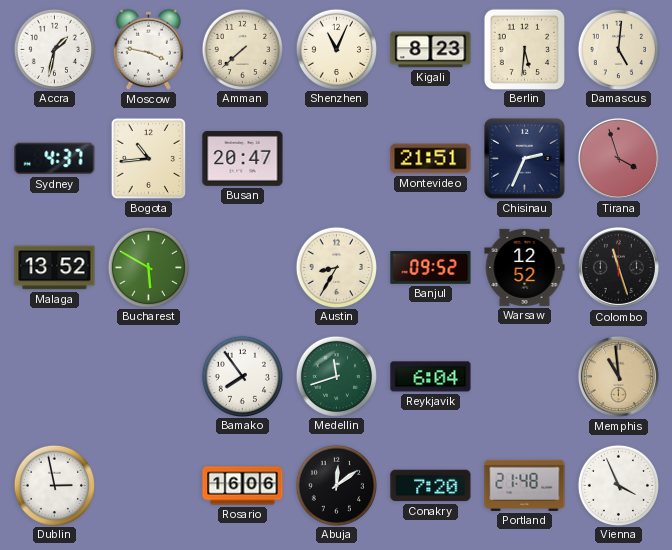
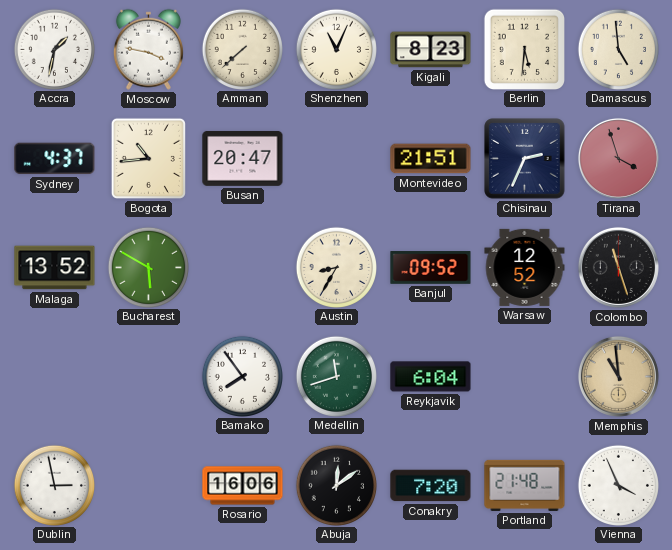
Damascus: 5:01 -> 4:59
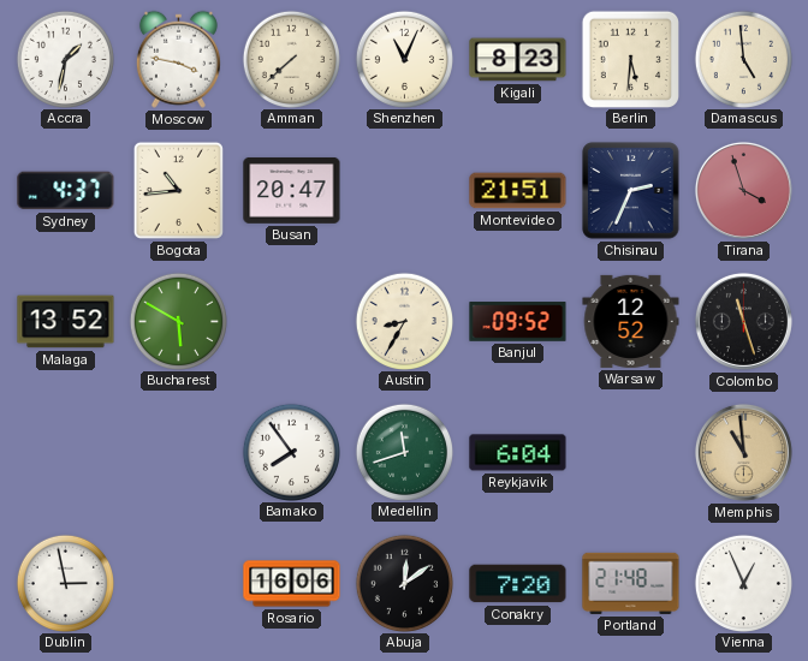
Vienna: 3:56 -> 12:56
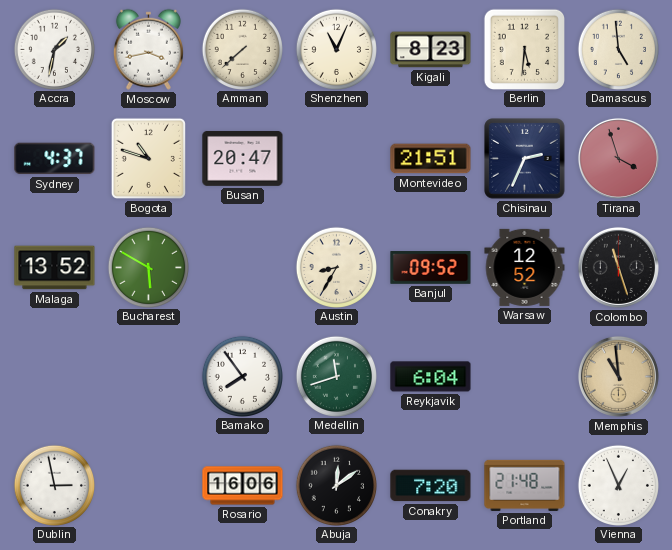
Moscow: 3:47 -> 3:43
Bogota: 10:44 -> 10:48
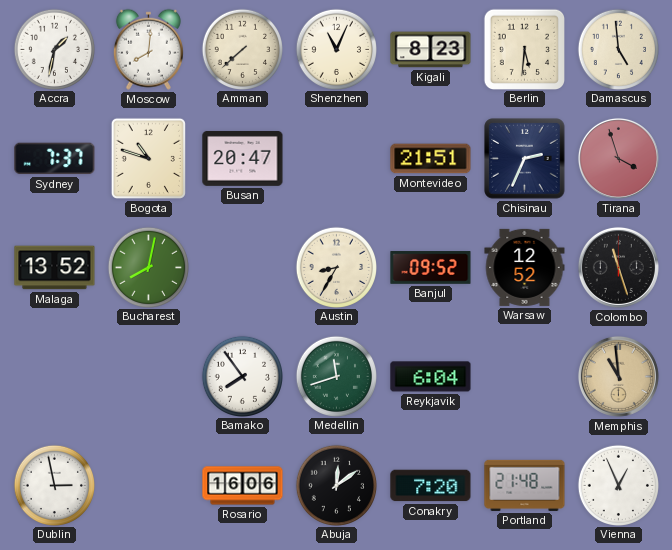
Moscow: 3:43 -> 8:01
Sydney: 4:37 -> 7:37
Bucharest: 5:50 -> 8:02
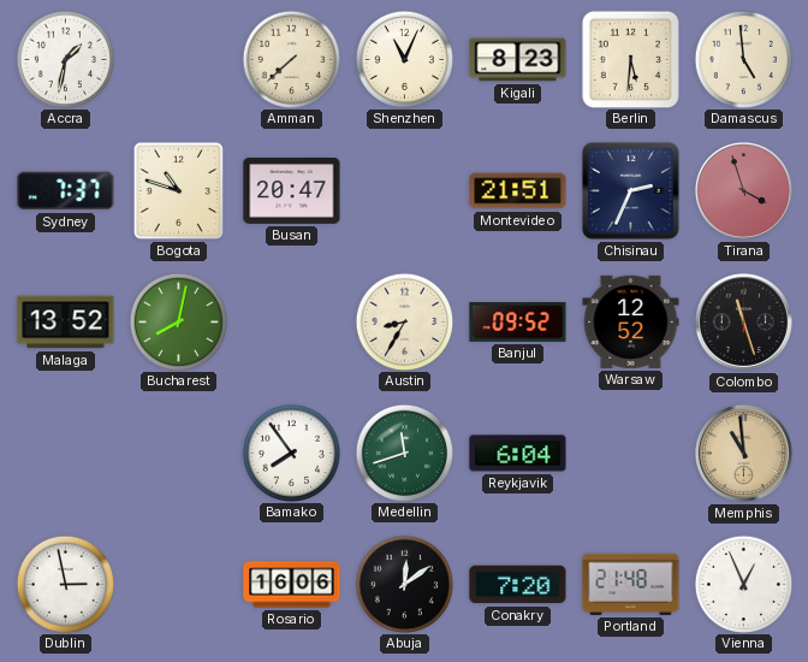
Moscow: 8:01 -> none
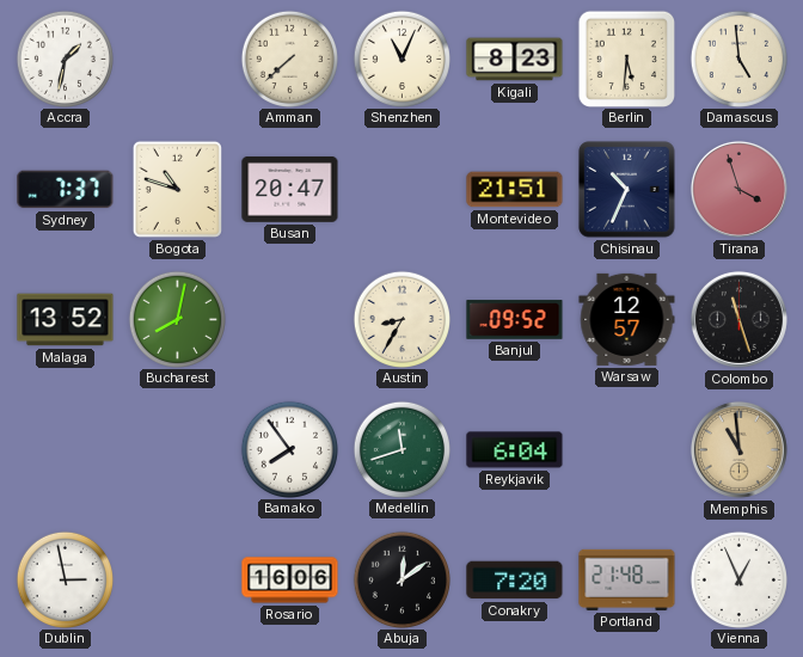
Chisinau: 2:34 -> 10:34
Warsaw: 12:52 -> 12:57
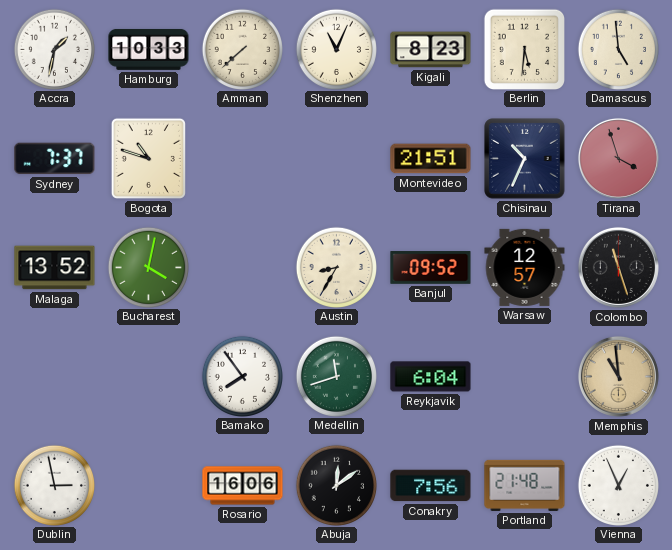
Hamburg: none -> 10:33
Busan: 20:47 -> none
Bucharest: 8:02 -> 4:02
Conakry: 7:20 -> 7:56
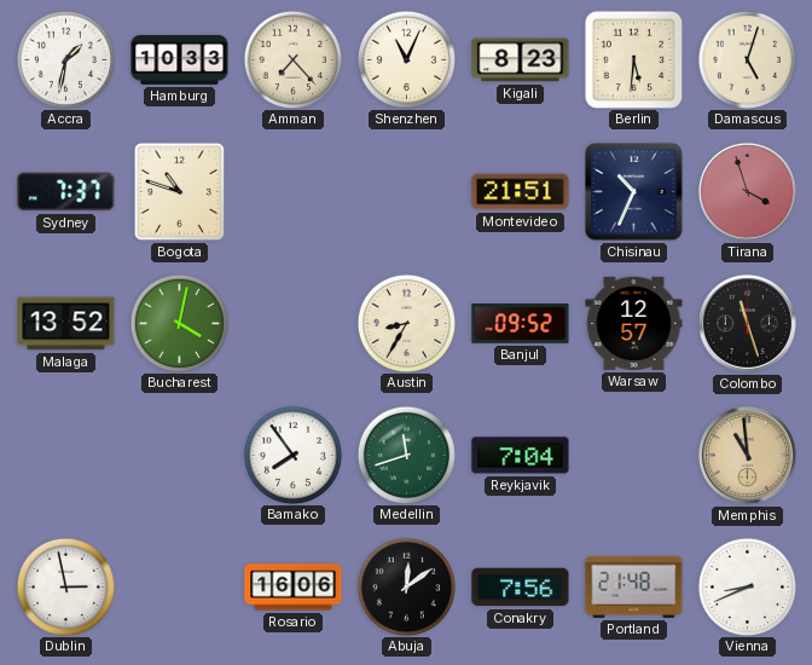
Amman: 7:38 -> 7:23
Damascus: 4:59 -> 5:03
Reykjavik: 6:04 -> 7:04
Vienna: 12:56 -> 8:41
